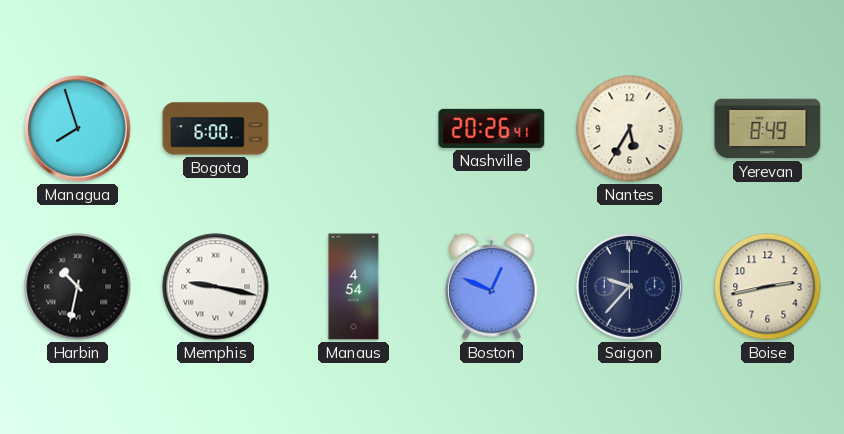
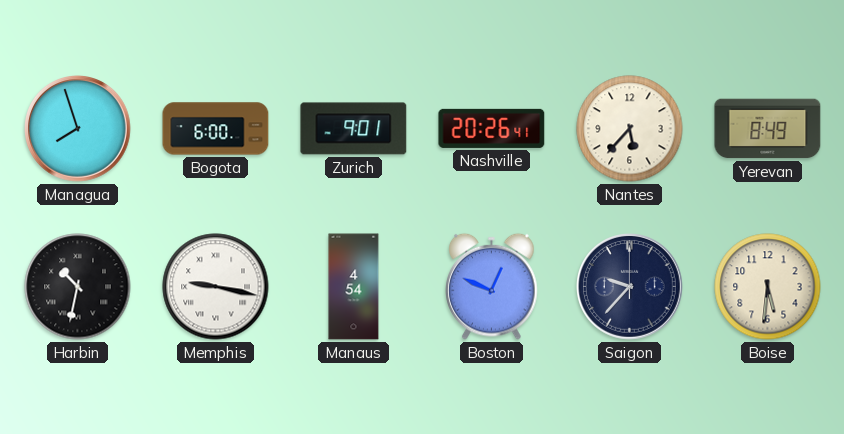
Zurich: none -> 9:01
Nantes: 5:35 -> 5:37
Boise: 2:43 -> 5:31
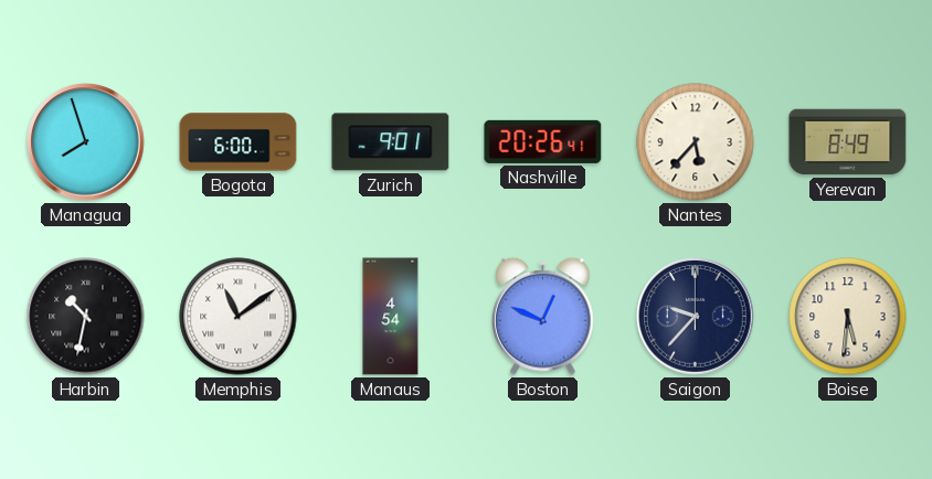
Memphis: 9:17 -> 11:09
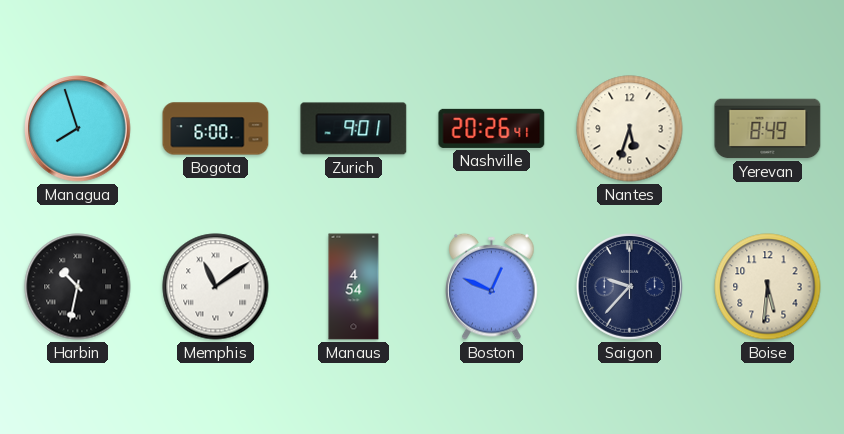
Nantes: 5:37 -> 5:33
